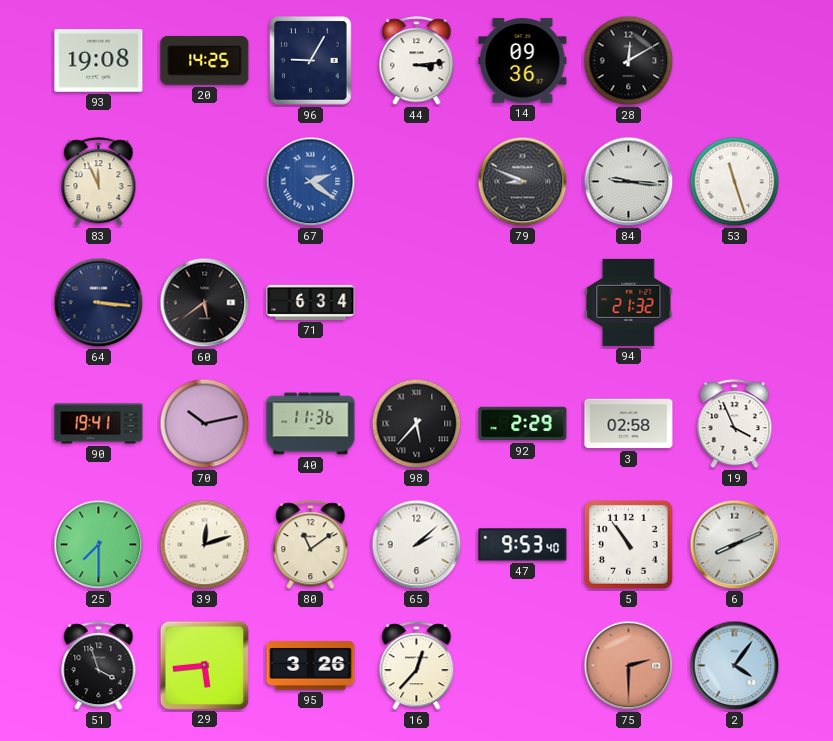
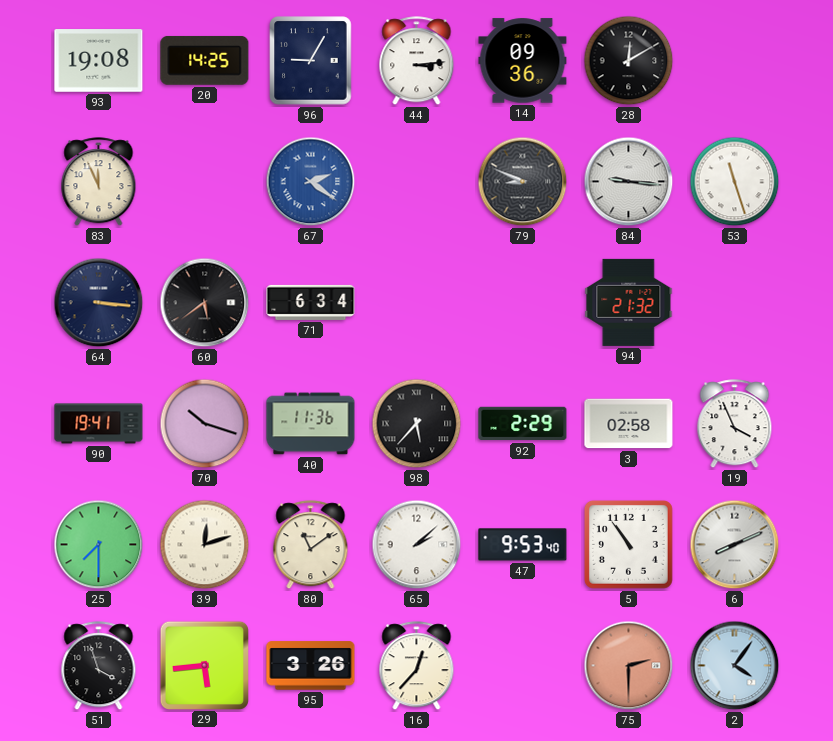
70: 10:13 -> 10:18
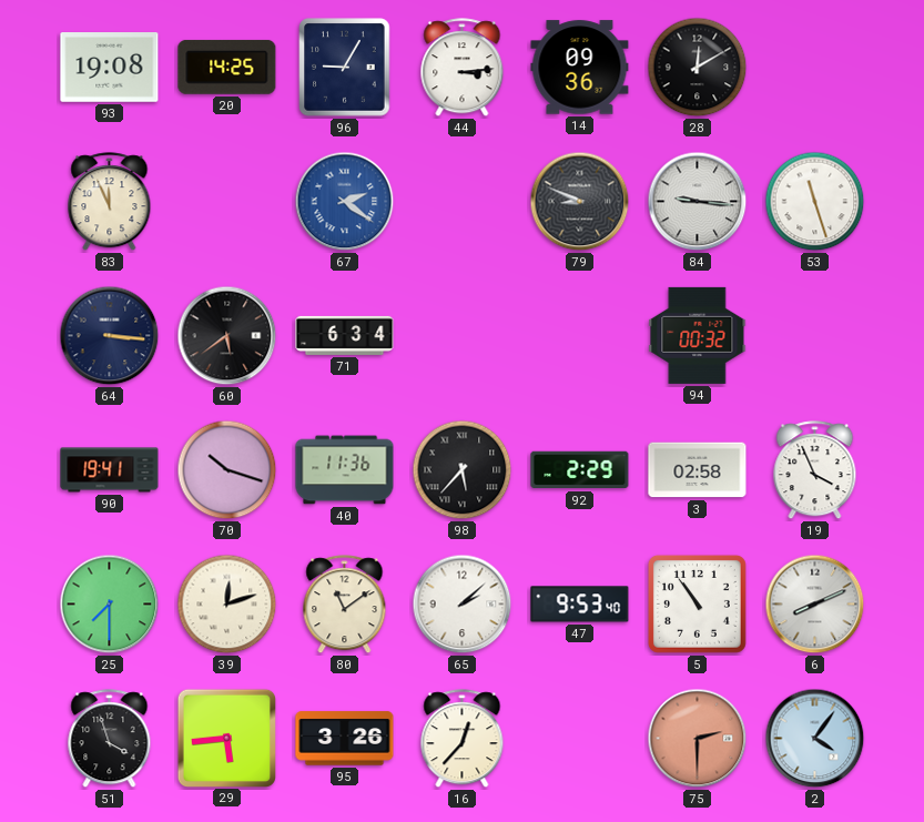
94: 21:32 -> 00:32
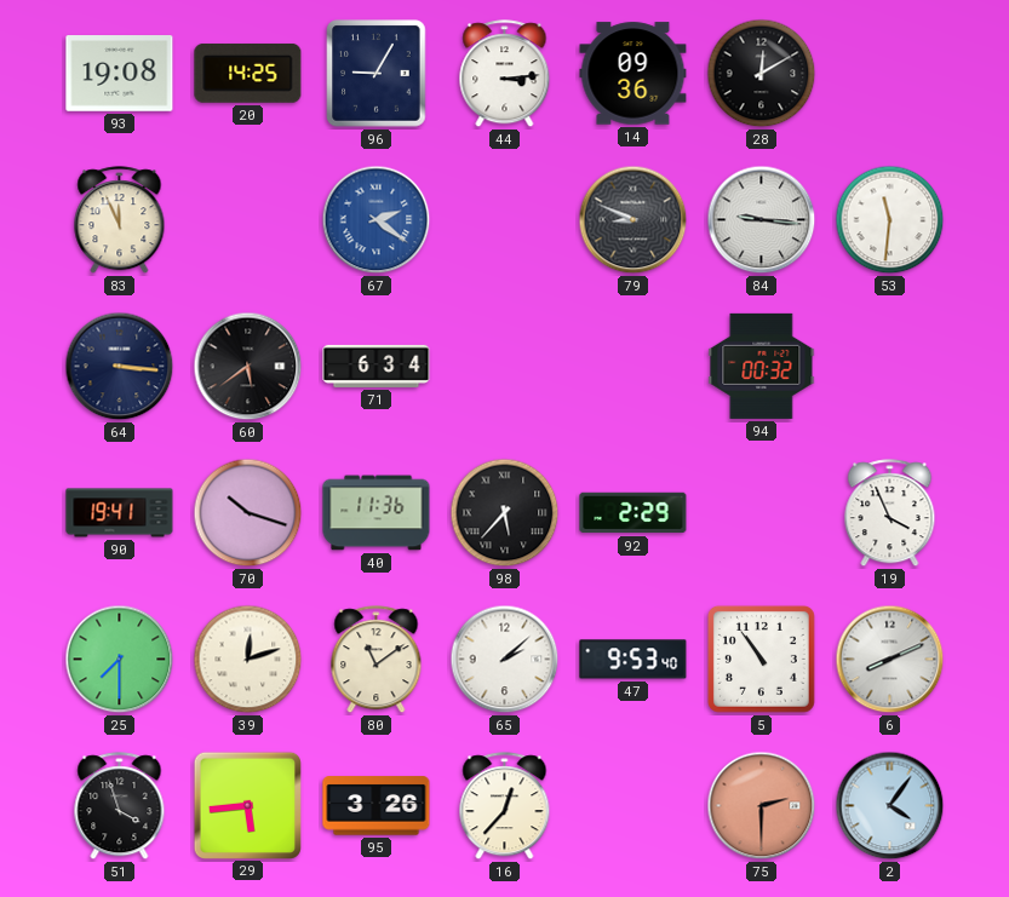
53: 11:27 -> 11:31
3: 02:58 -> none
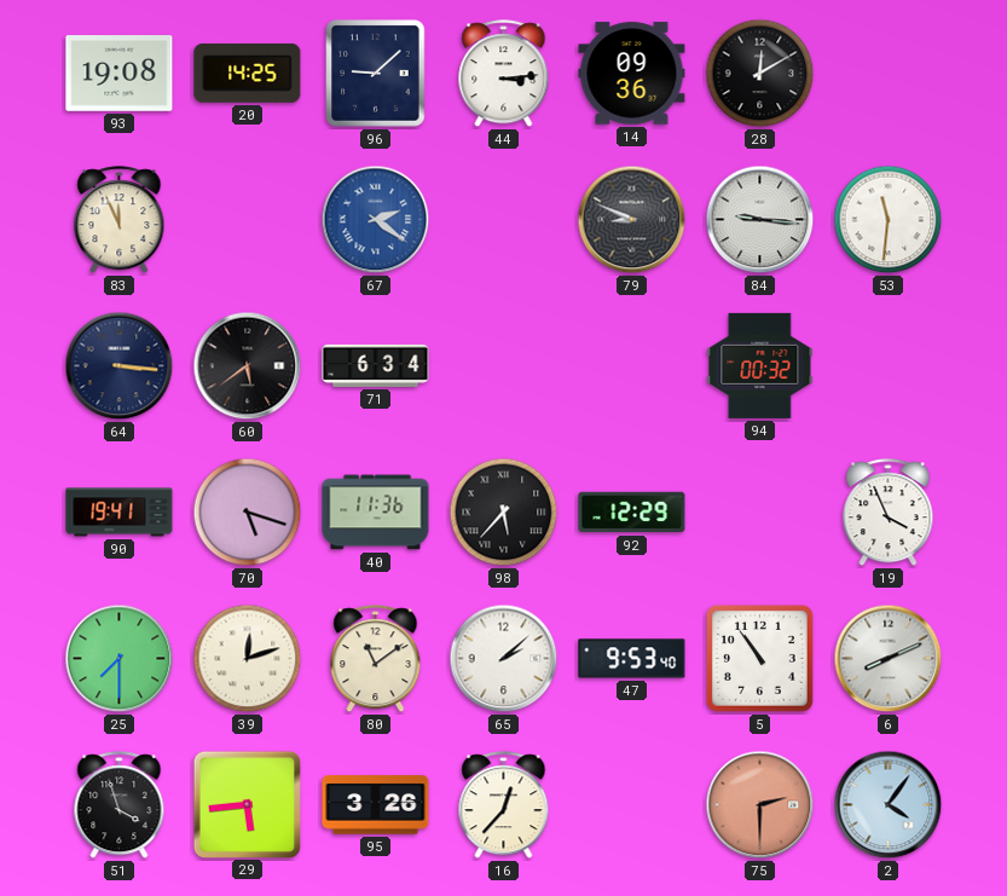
96: 9:05 -> 9:08
70: 10:18 -> 5:18
92: 2:29 -> 12:29
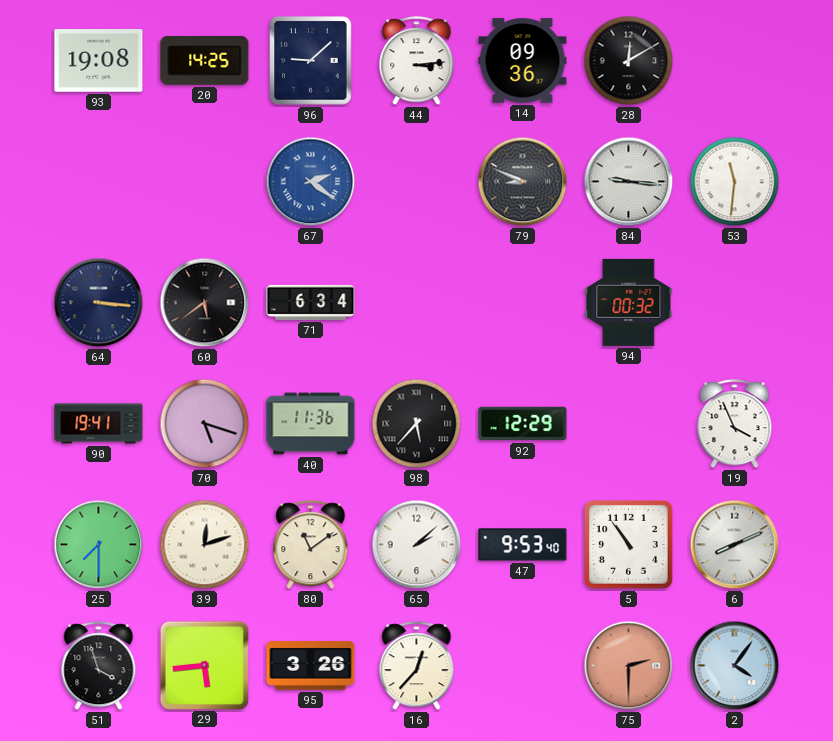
83: 11:56 -> none
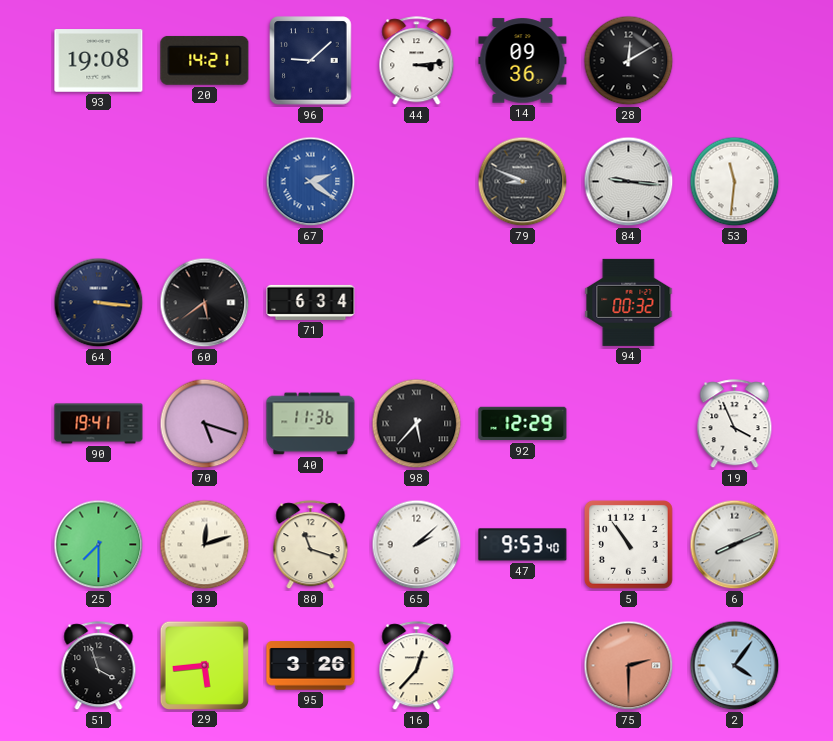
20: 14:25 -> 14:21
80: 11:09 -> 11:18
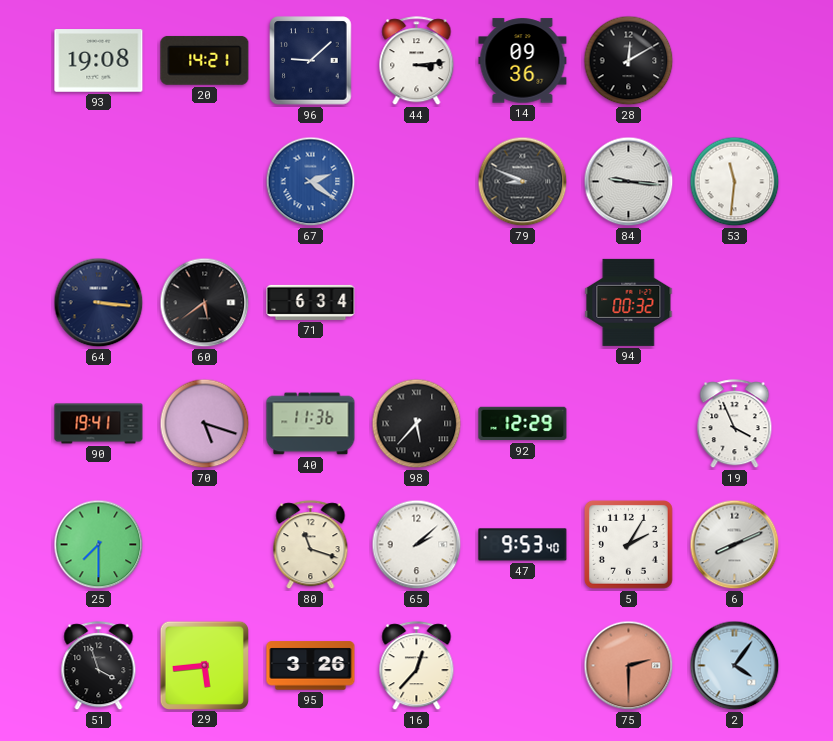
39: 12:12 -> none
5: 10:54 -> 2:05
